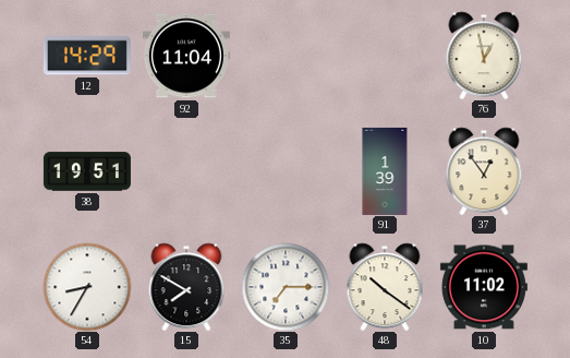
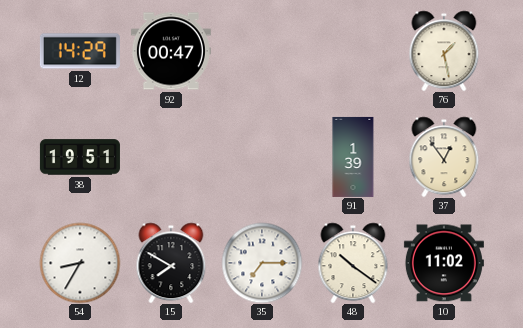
92: 11:04 -> 00:47
76: 12:58 -> 1:28
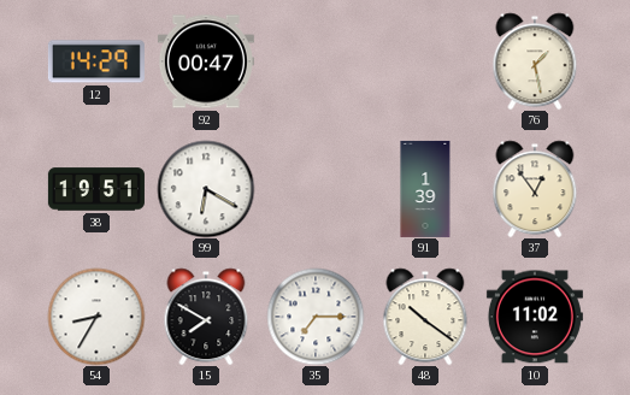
99: none -> 6:20
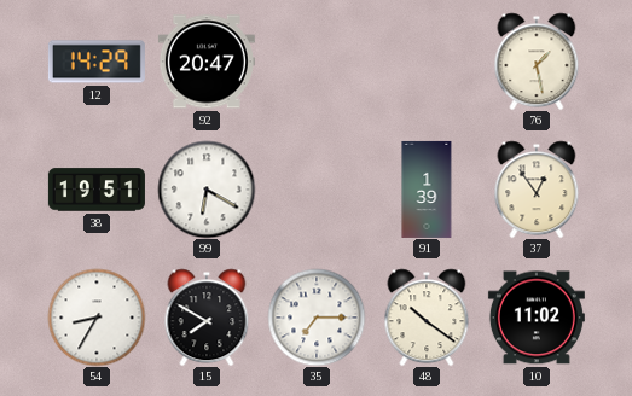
92: 00:47 -> 20:47
